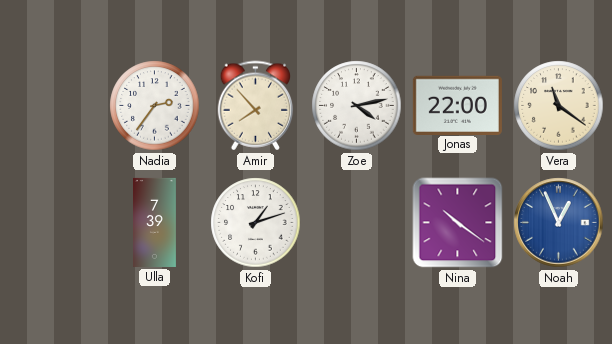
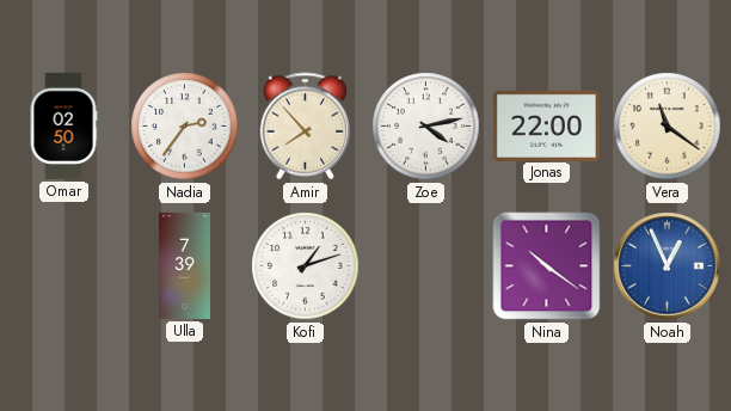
Omar: none -> 02:50
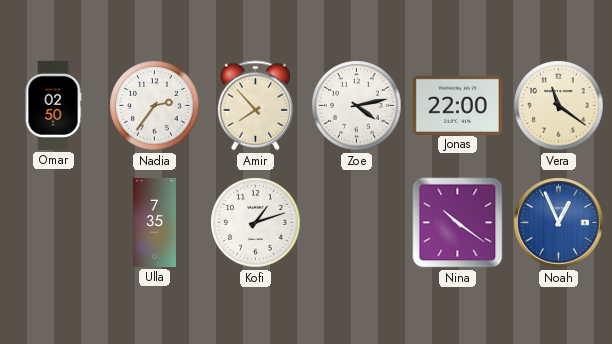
Ulla: 7:39 -> 7:35
